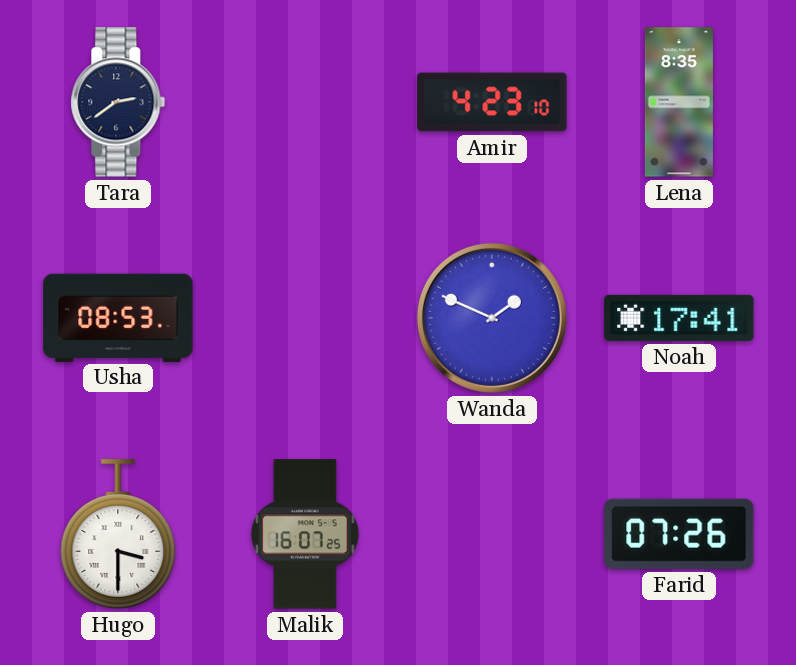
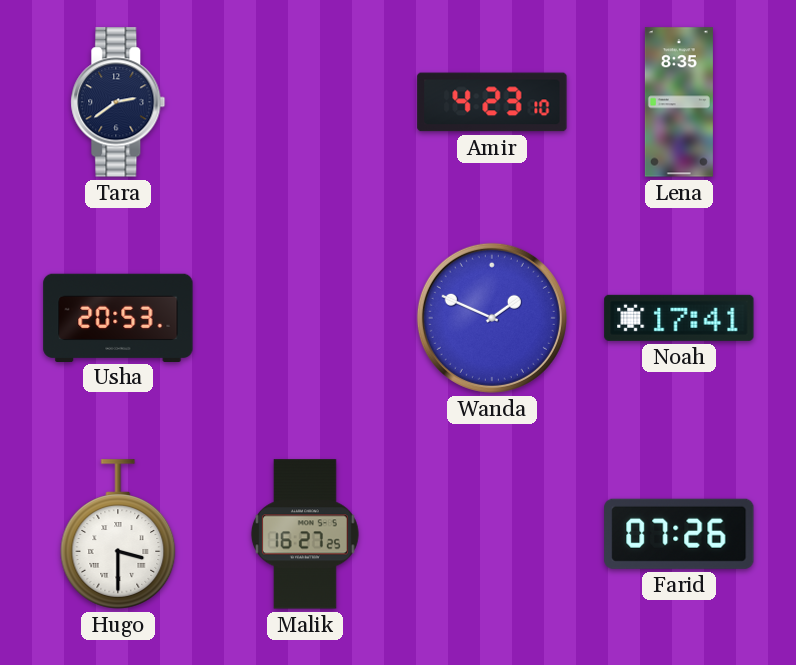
Usha: 08:53 -> 20:53
Malik: 16:07 -> 16:27
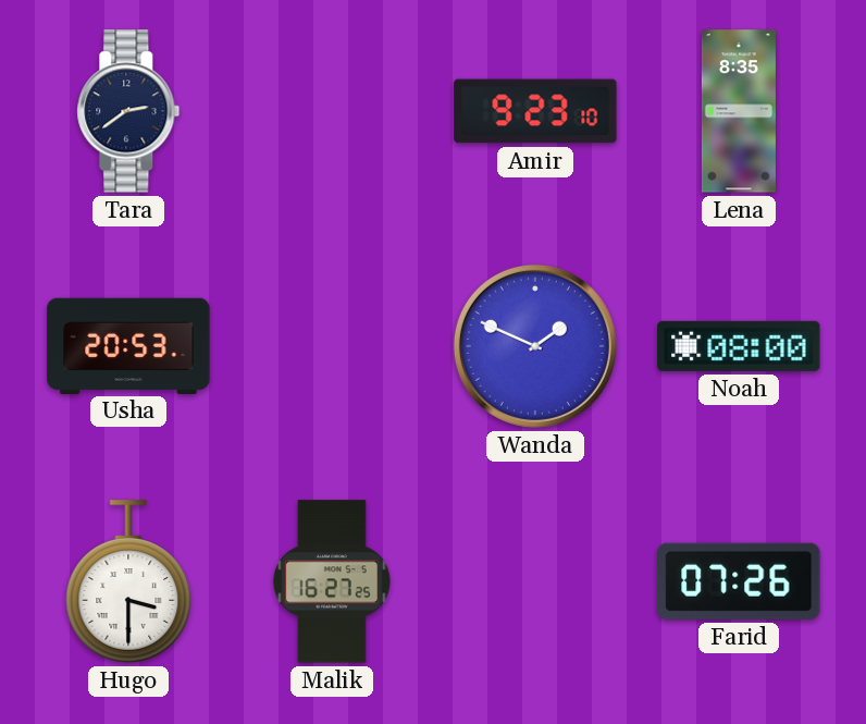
Amir: 4:23 -> 9:23
Noah: 17:41 -> 08:00
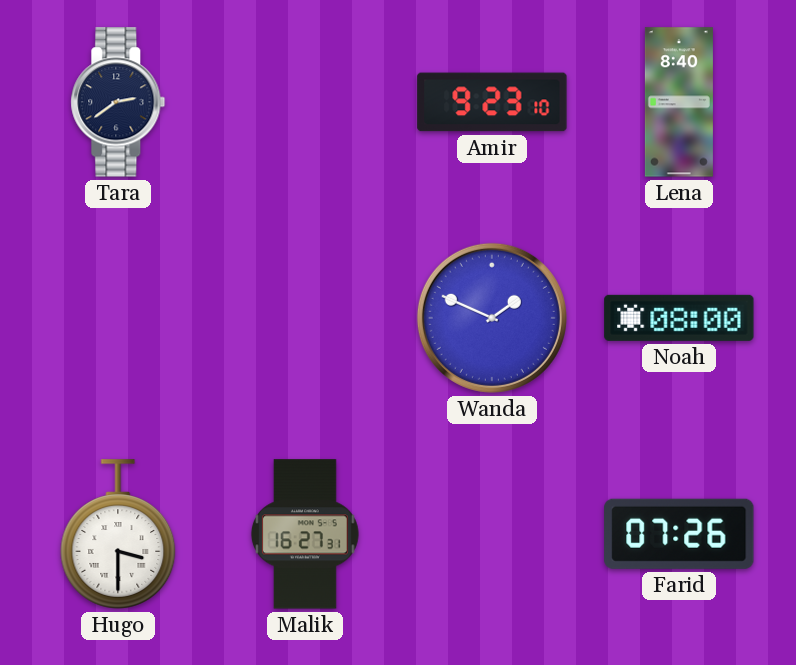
Lena: 8:35 -> 8:40
Usha: 20:53 -> none
Malik: 16:27:25 -> 16:27:31
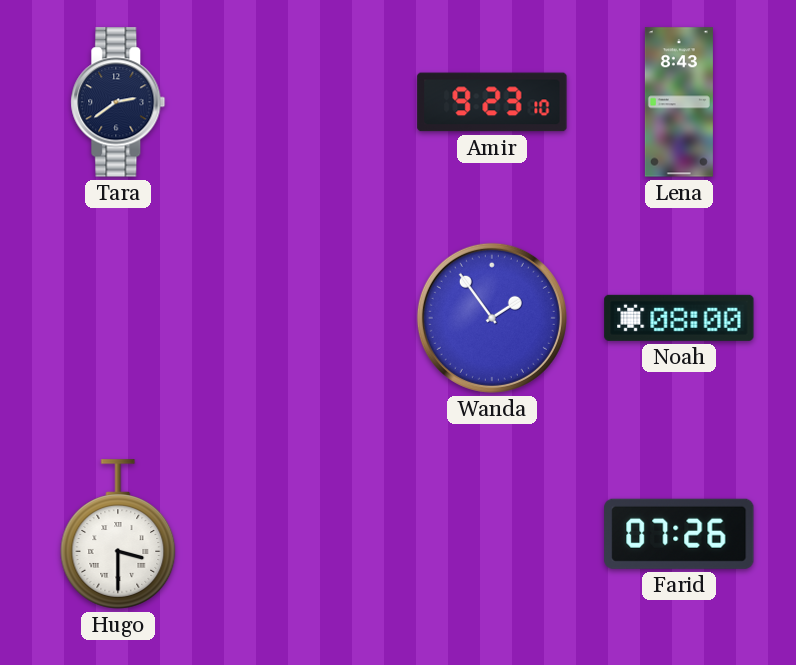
Lena: 8:40 -> 8:43
Wanda: 1:49 -> 1:54
Malik: 16:27 -> none
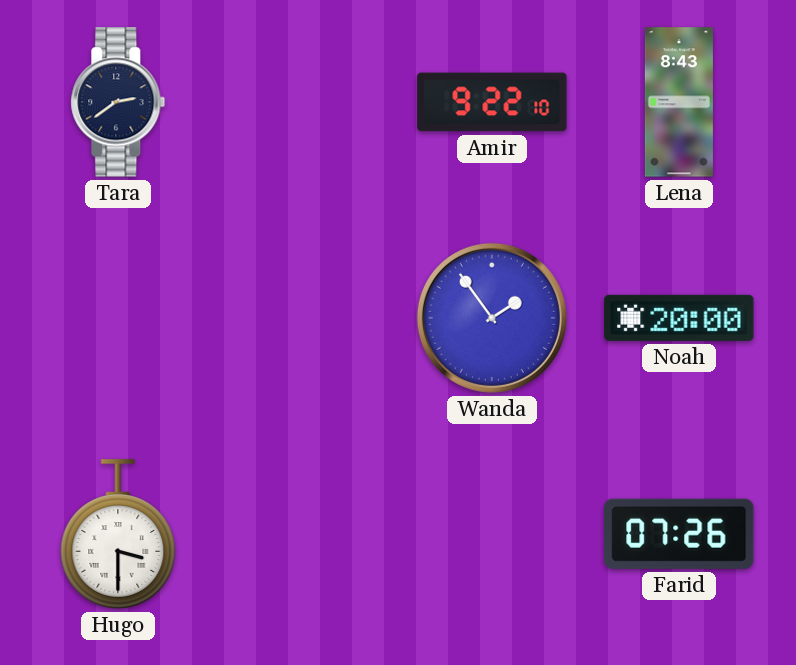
Amir: 9:23 -> 9:22
Noah: 08:00 -> 20:00
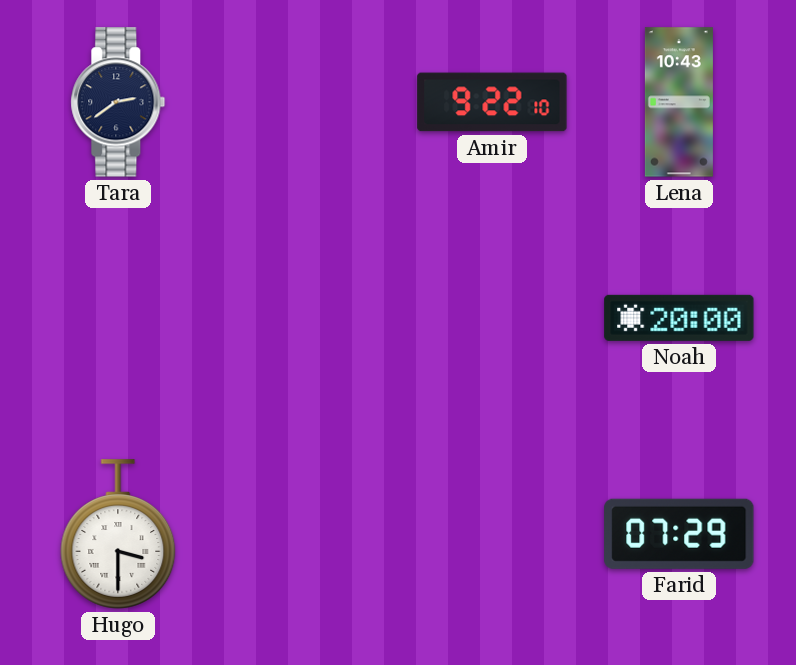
Lena: 8:43 -> 10:43
Wanda: 1:54 -> none
Farid: 07:26 -> 07:29
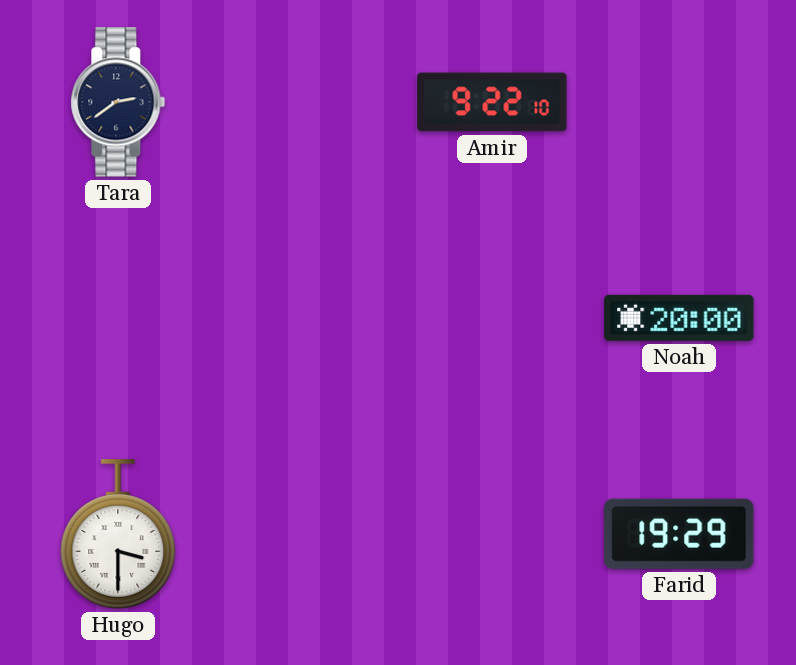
Lena: 10:43 -> none
Farid: 07:29 -> 19:29
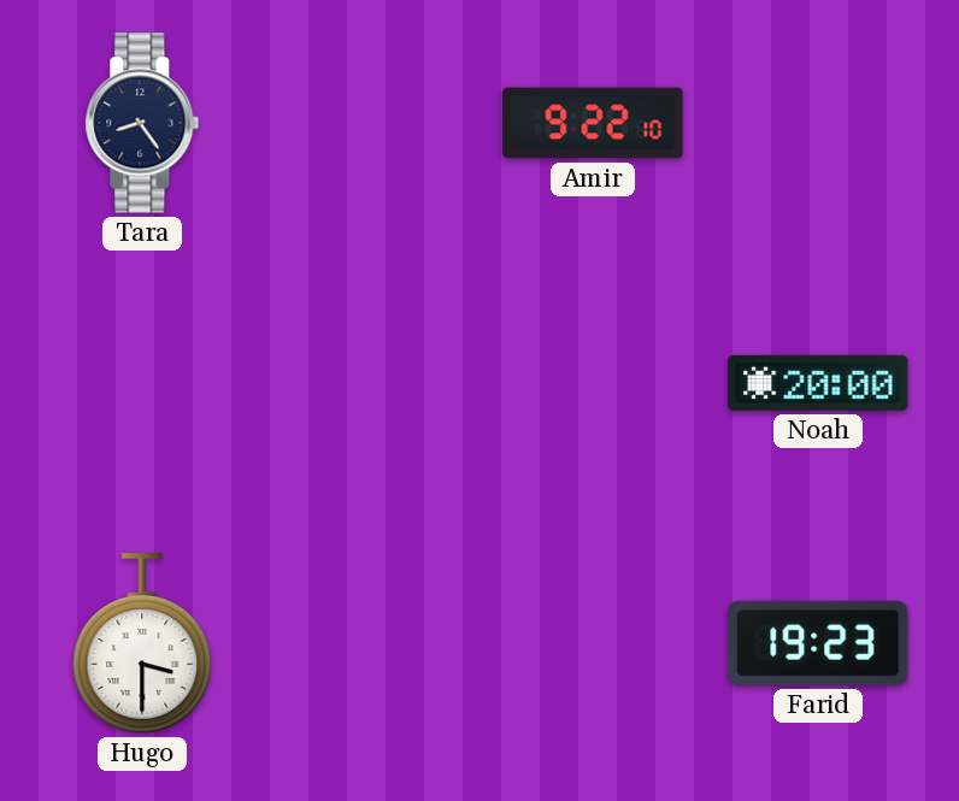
Tara: 2:39 -> 8:24
Farid: 19:29 -> 19:23
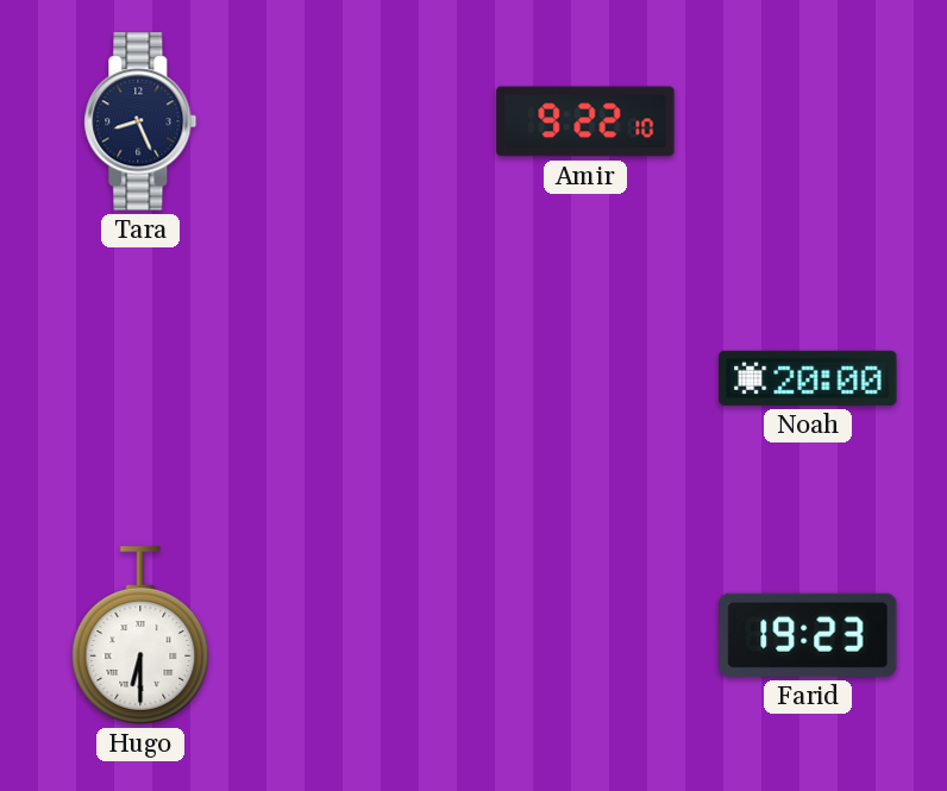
Tara: 8:24 -> 8:26
Hugo: 3:30 -> 6:30
